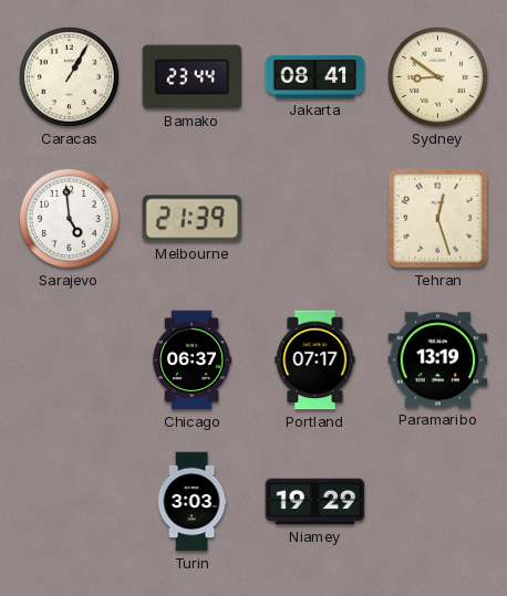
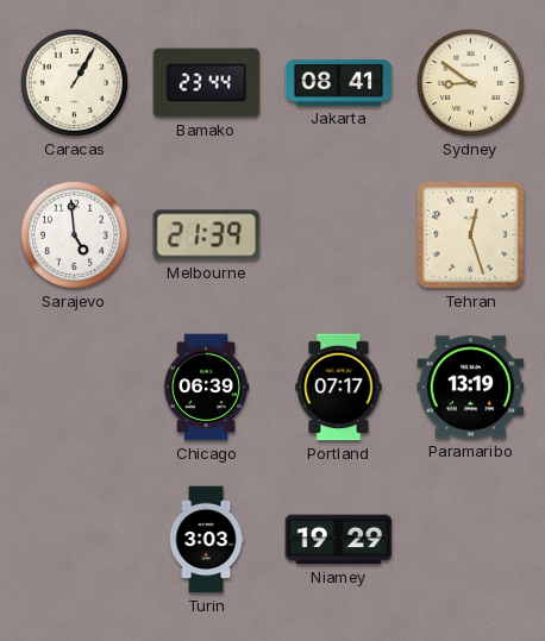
Chicago: 06:37 -> 06:39
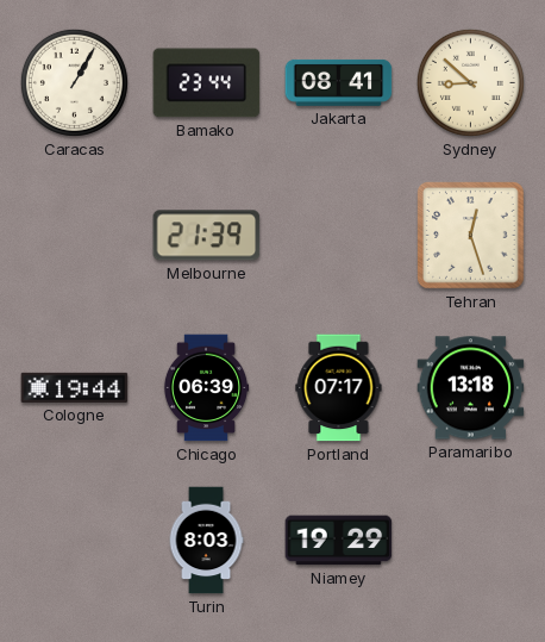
Sydney: 8:51 -> 8:52
Sarajevo: 4:59 -> none
Cologne: none -> 19:44
Paramaribo: 13:19 -> 13:18
Turin: 3:03 -> 8:03
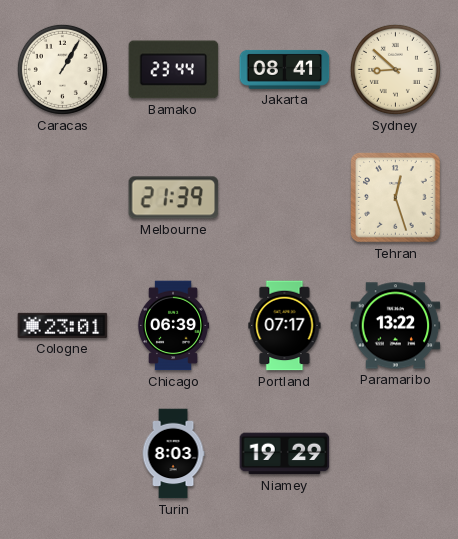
Cologne: 19:44 -> 23:01
Paramaribo: 13:18 -> 13:22
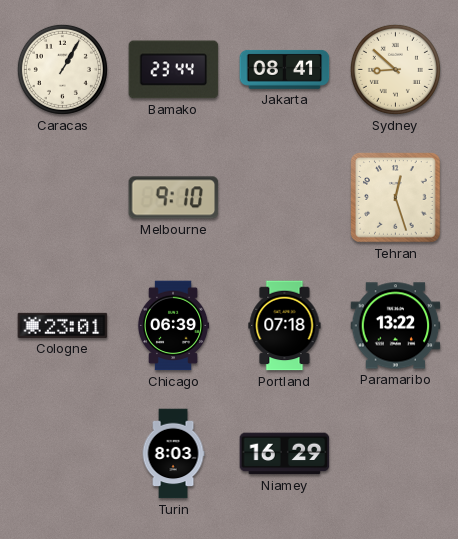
Melbourne: 21:39 -> 9:10
Portland: 07:17 -> 07:18
Niamey: 19:29 -> 16:29
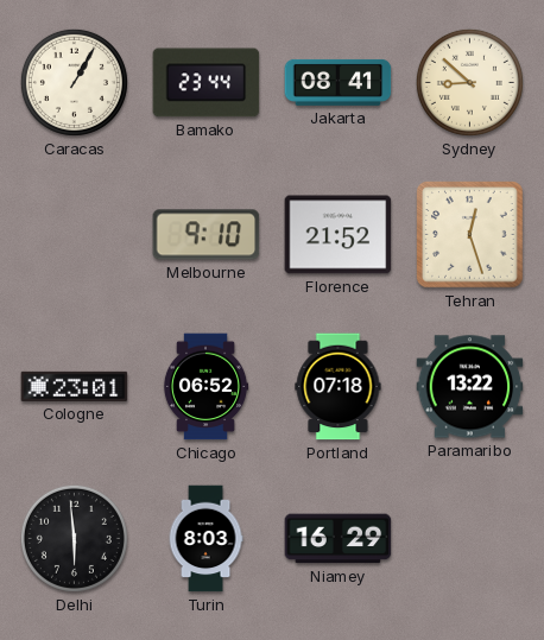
Florence: none -> 21:52
Chicago: 06:39 -> 06:52
Delhi: none -> 5:59
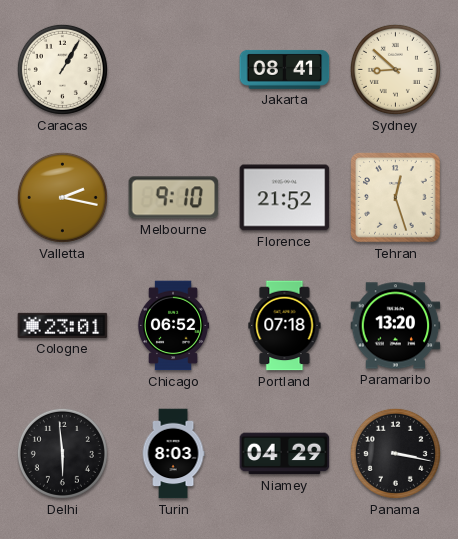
Bamako: 23:44 -> none
Valletta: none -> 2:17
Paramaribo: 13:22 -> 13:20
Niamey: 16:29 -> 04:29
Panama: none -> 3:17
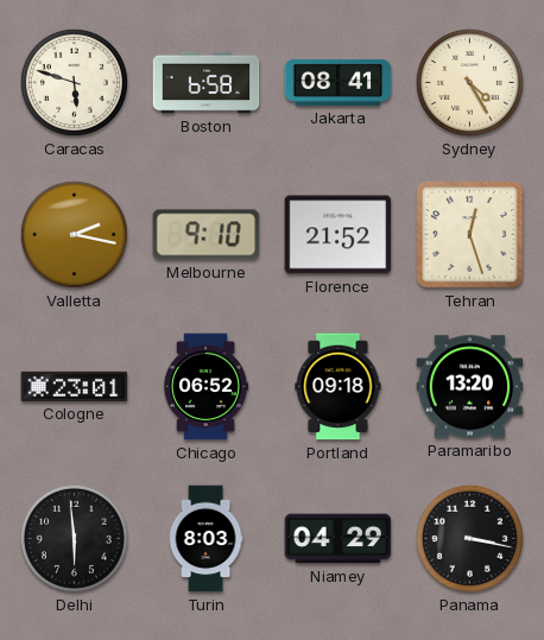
Caracas: 1:05 -> 5:48
Boston: none -> 6:58
Sydney: 8:52 -> 4:25
Portland: 07:18 -> 09:18
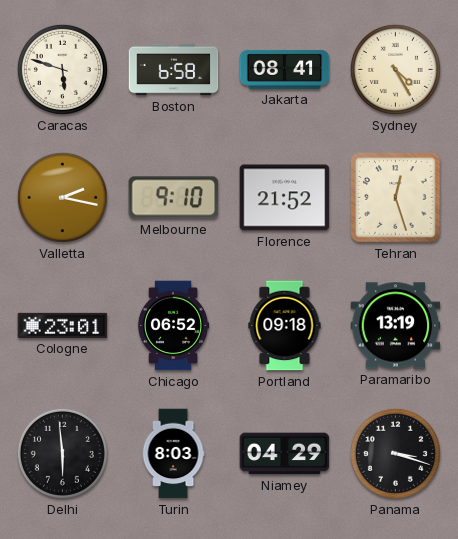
Paramaribo: 13:20 -> 13:19
Panama: 3:17 -> 3:18
